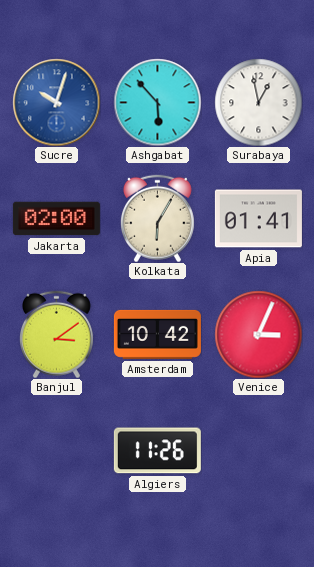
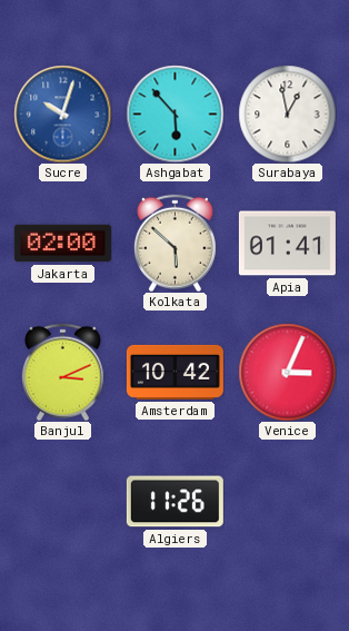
Kolkata: 6:05 -> 5:52
Banjul: 3:09 -> 3:11
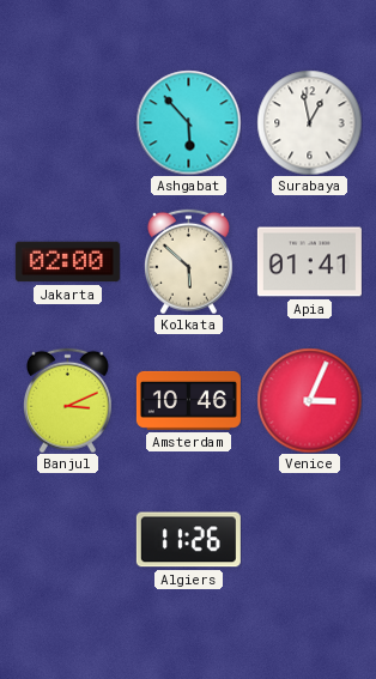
Sucre: 10:03 -> none
Amsterdam: 10:42 -> 10:46
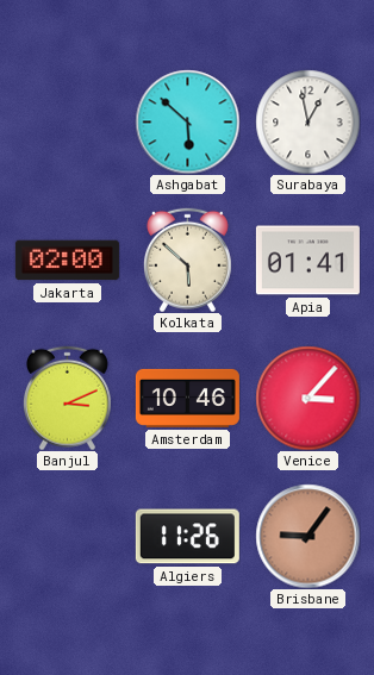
Ashgabat: 5:53 -> 5:52
Venice: 3:04 -> 3:07
Brisbane: none -> 9:06
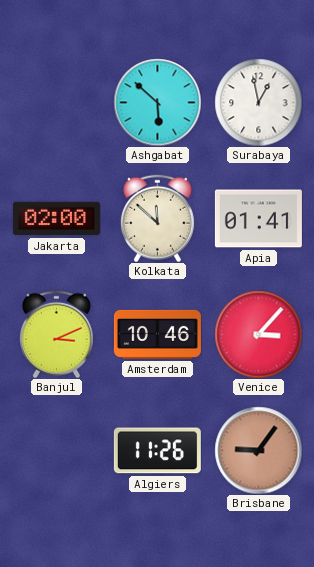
Kolkata: 5:52 -> 11:52
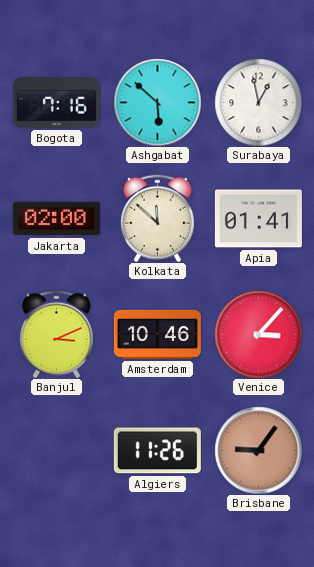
Bogota: none -> 7:16
